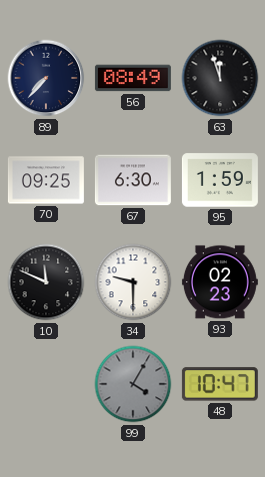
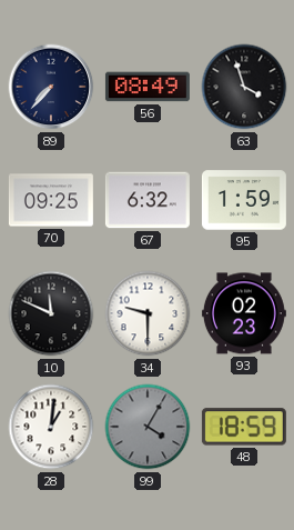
63: 11:57 -> 3:57
67: 6:30 -> 6:32
28: none -> 1:01
48: 10:47 -> 18:59
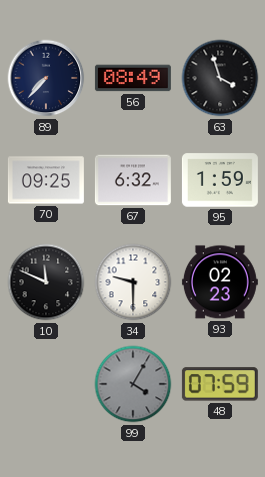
28: 1:01 -> none
48: 18:59 -> 07:59
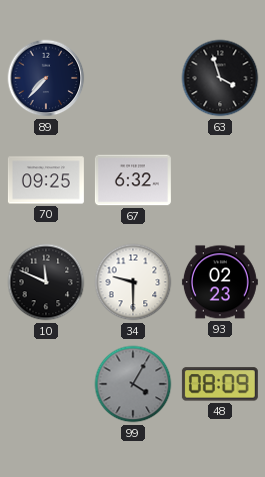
56: 08:49 -> none
95: 1:59 -> none
48: 07:59 -> 08:09
